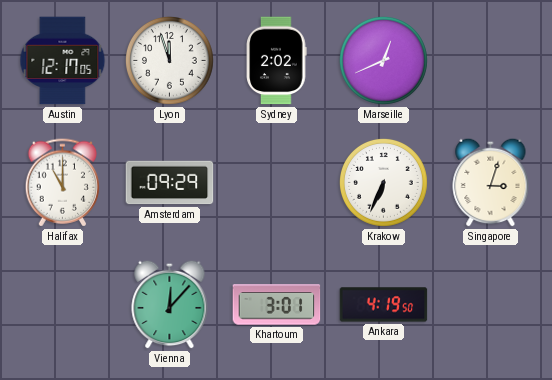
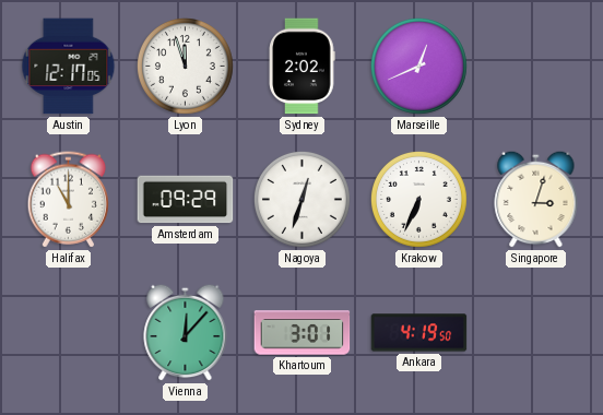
Nagoya: none -> 12:33
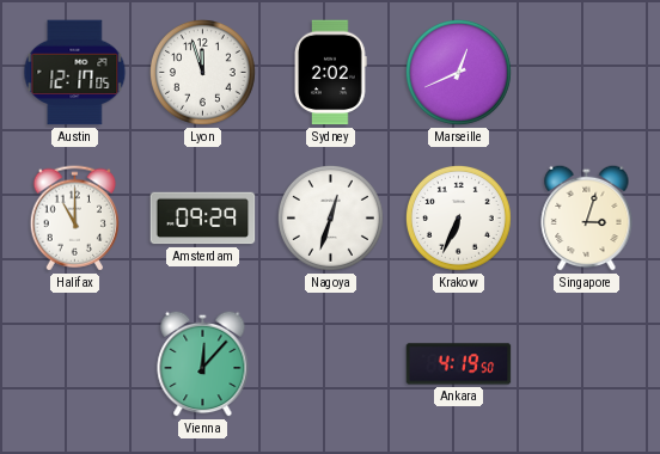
Khartoum: 3:01 -> none
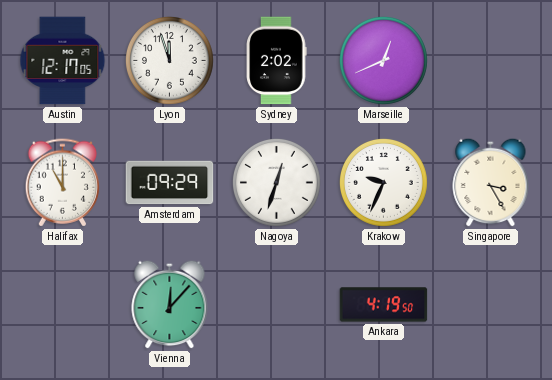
Krakow: 6:34 -> 9:34
Singapore: 3:03 -> 3:25
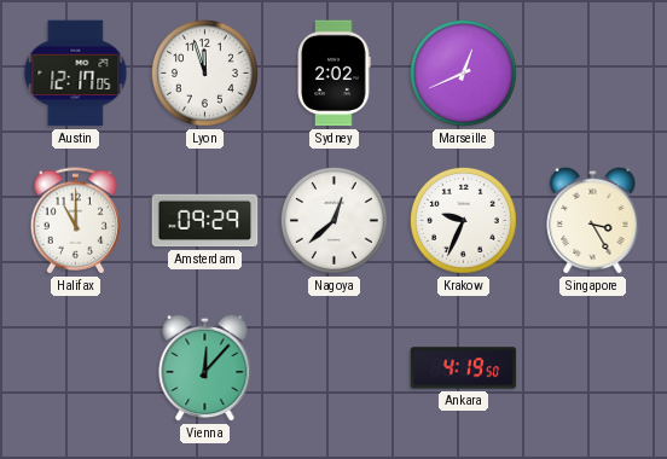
Nagoya: 12:33 -> 12:38
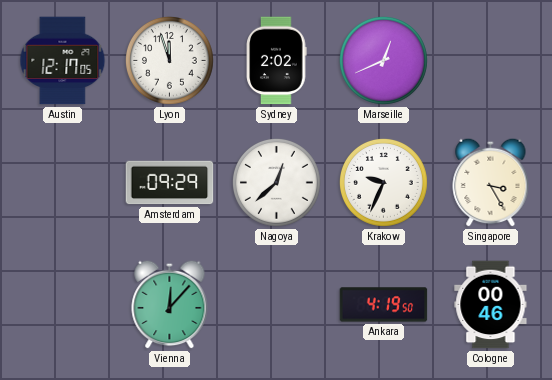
Halifax: 11:00 -> none
Cologne: none -> 00:46
